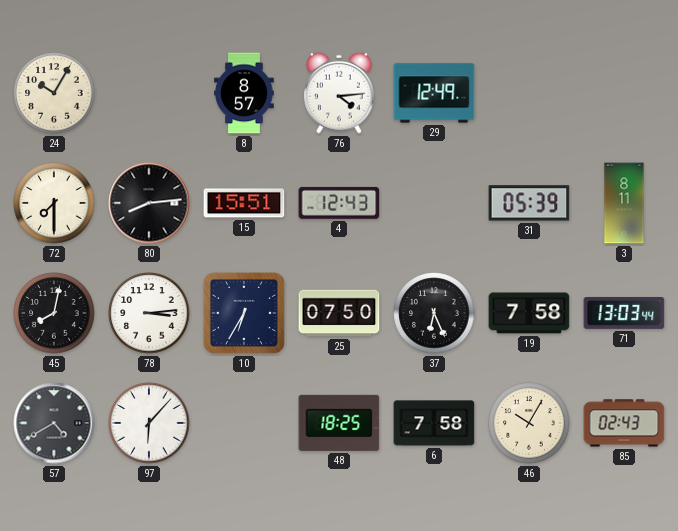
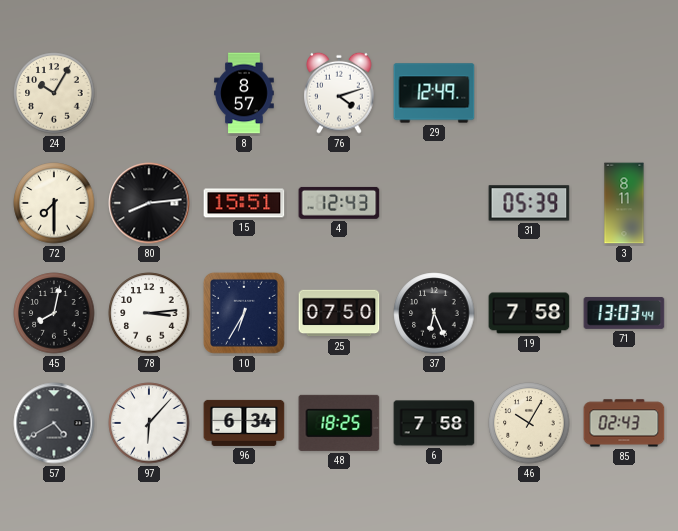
76: 4:14 -> 4:12
96: none -> 6:34
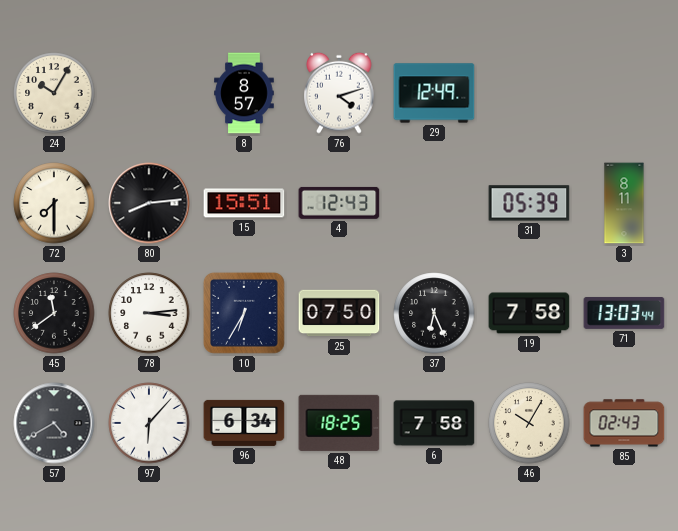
45: 8:02 -> 11:39
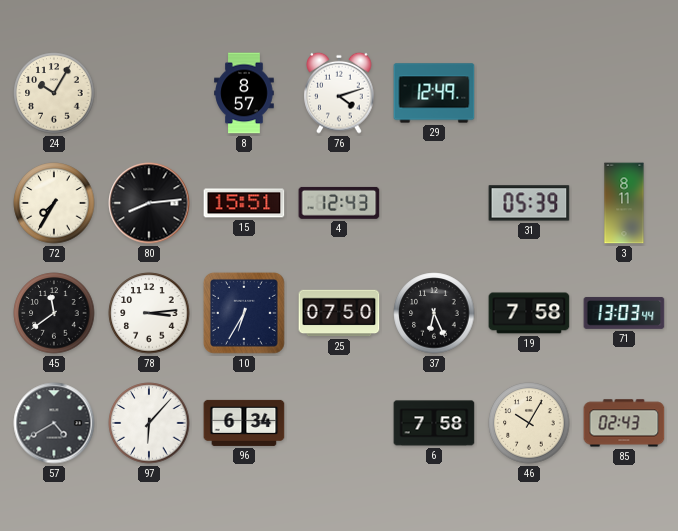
72: 7:30 -> 7:35
48: 18:25 -> none
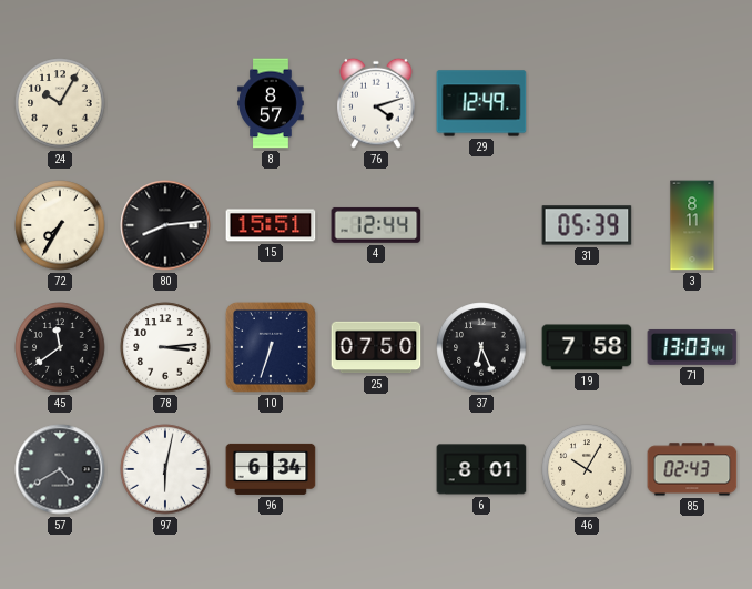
4: 12:43 -> 12:44
10: 6:35 -> 6:33
97: 6:07 -> 6:02
6: 7:58 -> 8:01
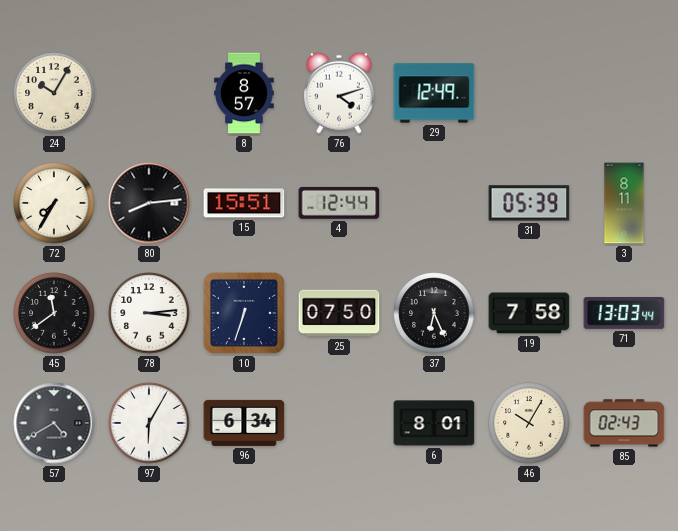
97: 6:02 -> 6:05
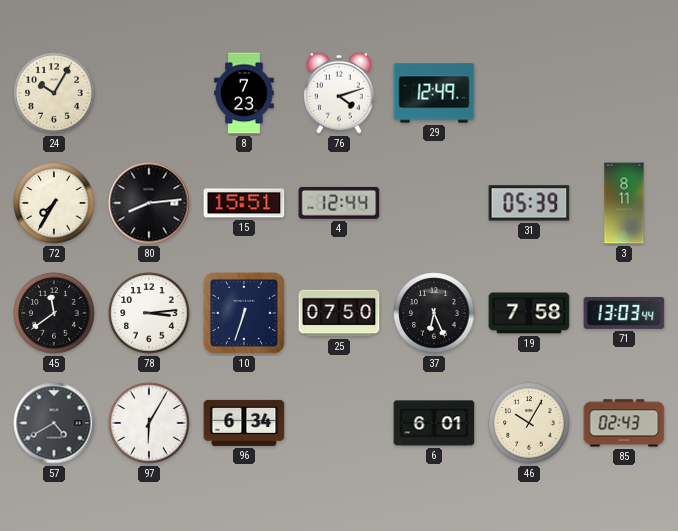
8: 8:57 -> 7:23
6: 8:01 -> 6:01
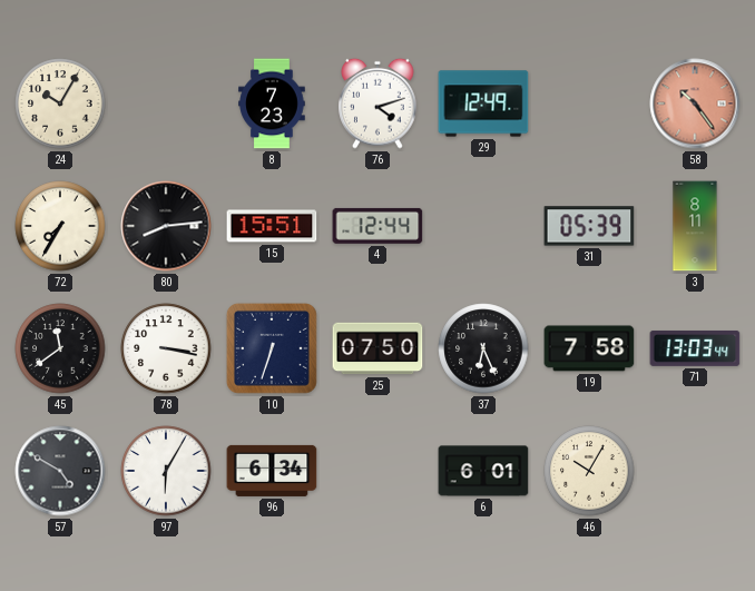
58: none -> 10:24
78: 3:14 -> 3:17
57: 4:40 -> 4:50
85: 02:43 -> none
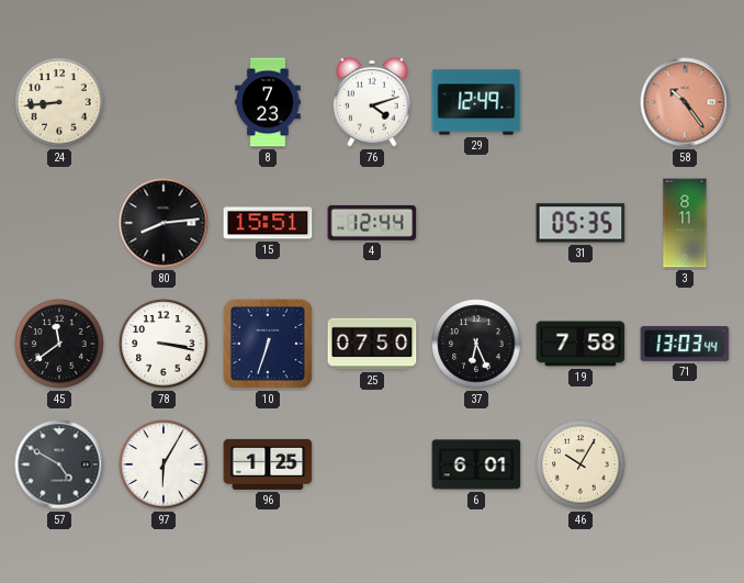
24: 10:05 -> 8:44
72: 7:35 -> none
31: 05:39 -> 05:35
96: 6:34 -> 1:25
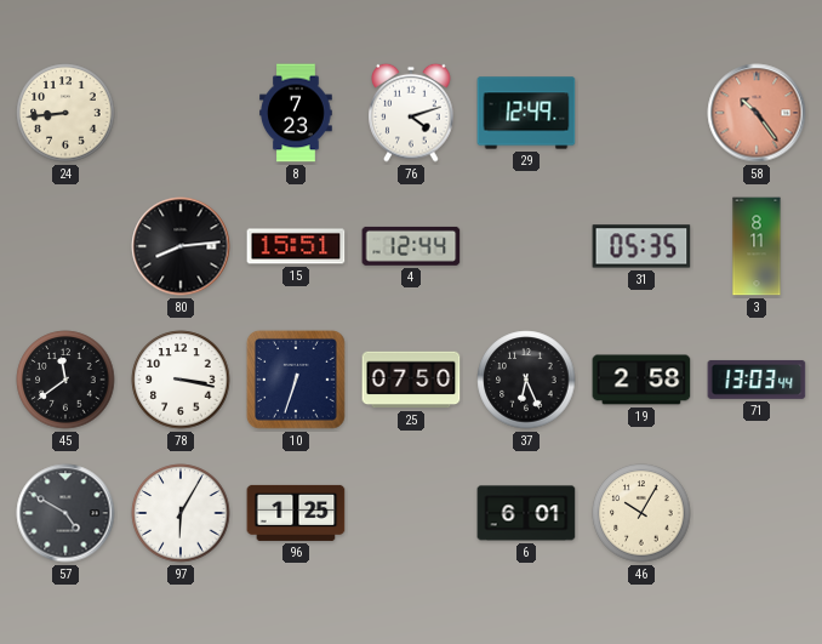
19: 7:58 -> 2:58
